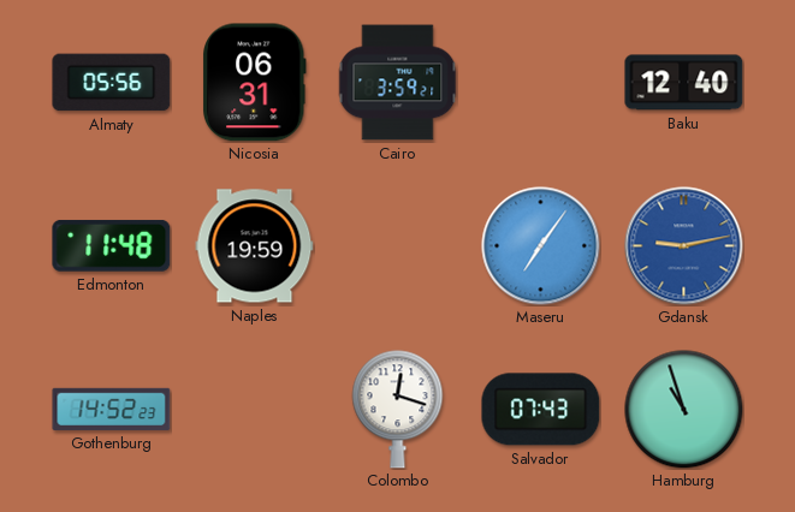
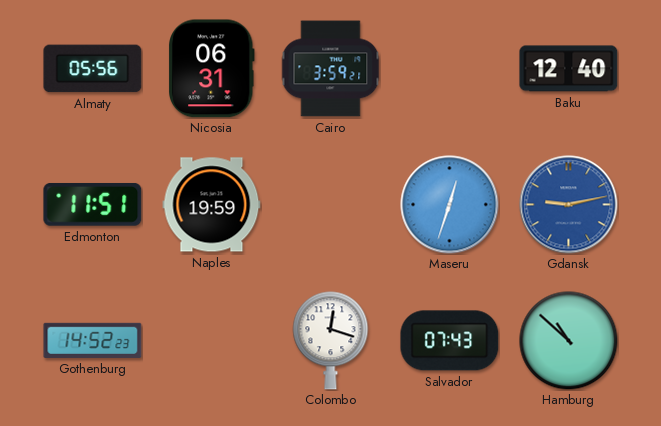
Edmonton: 11:48 -> 11:51
Maseru: 7:06 -> 12:33
Hamburg: 10:57 -> 10:52
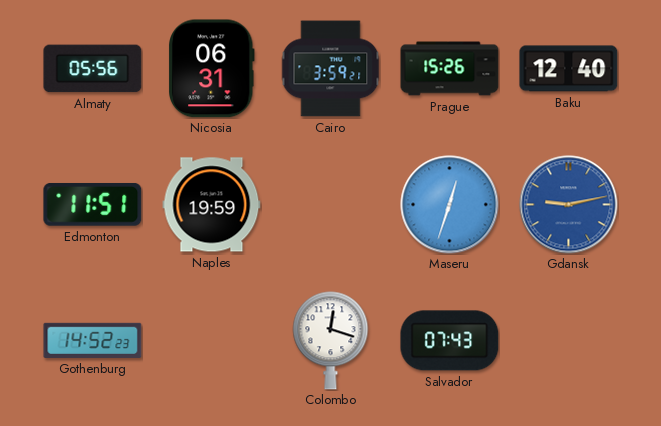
Prague: none -> 15:26
Hamburg: 10:52 -> none
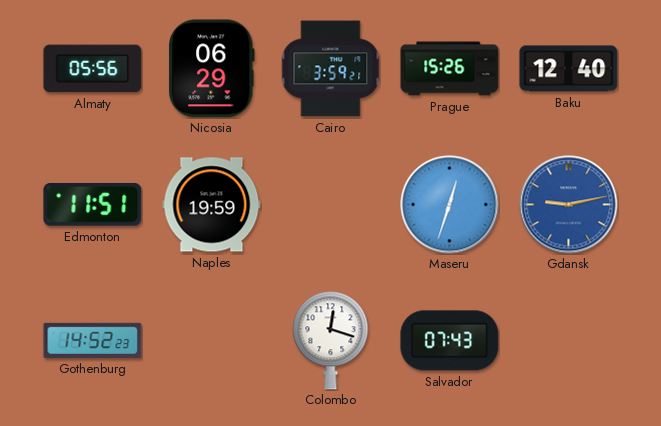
Nicosia: 06:31 -> 06:29
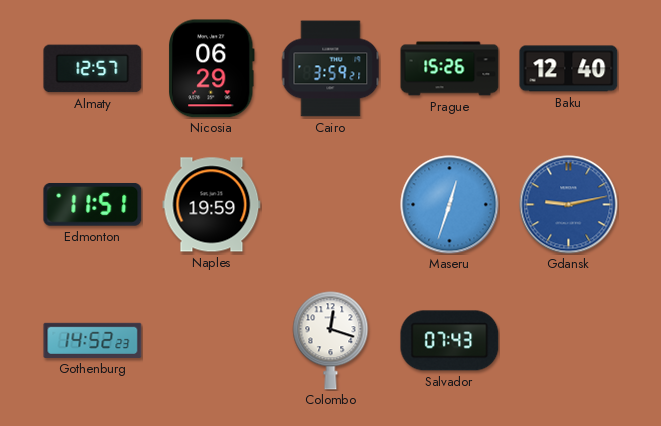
Almaty: 05:56 -> 12:57
